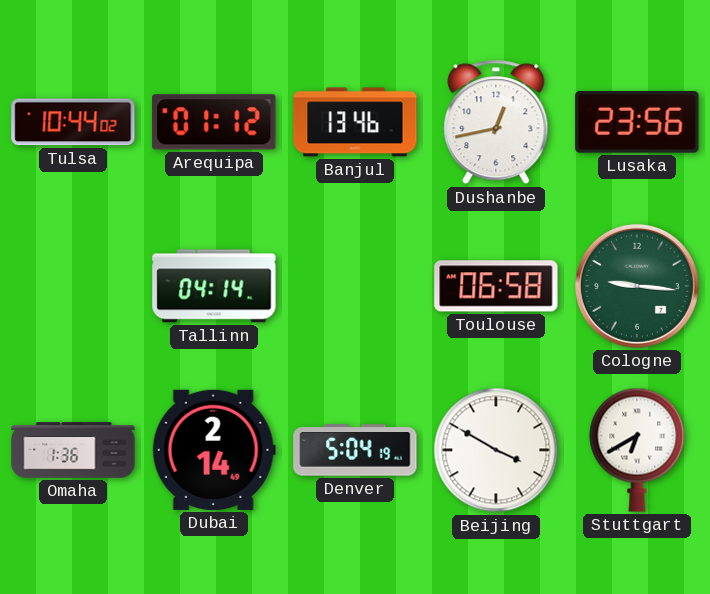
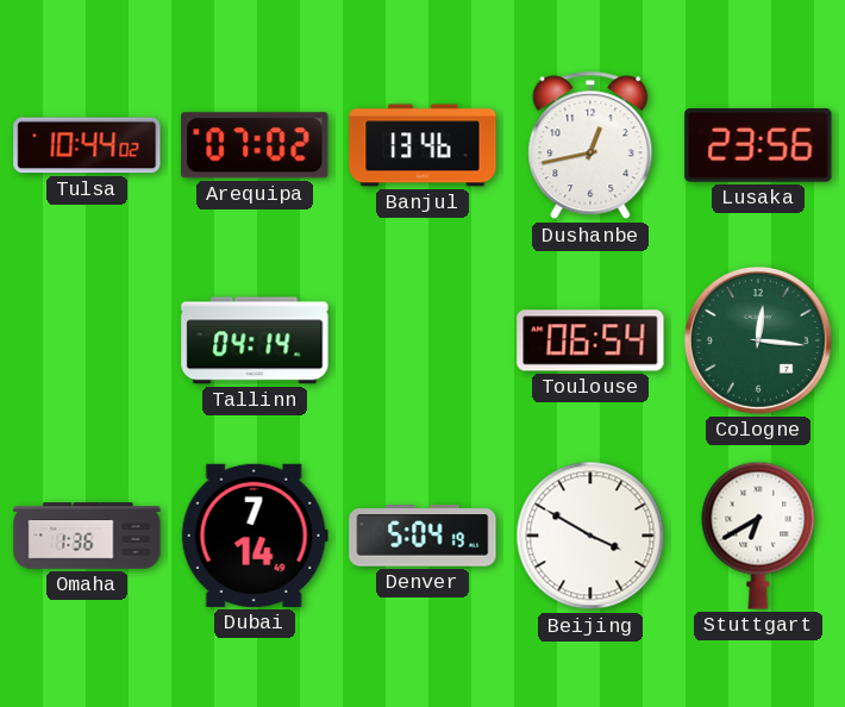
Arequipa: 01:12 -> 07:02
Toulouse: 06:58 -> 06:54
Cologne: 9:16 -> 12:16
Dubai: 2:14 -> 7:14
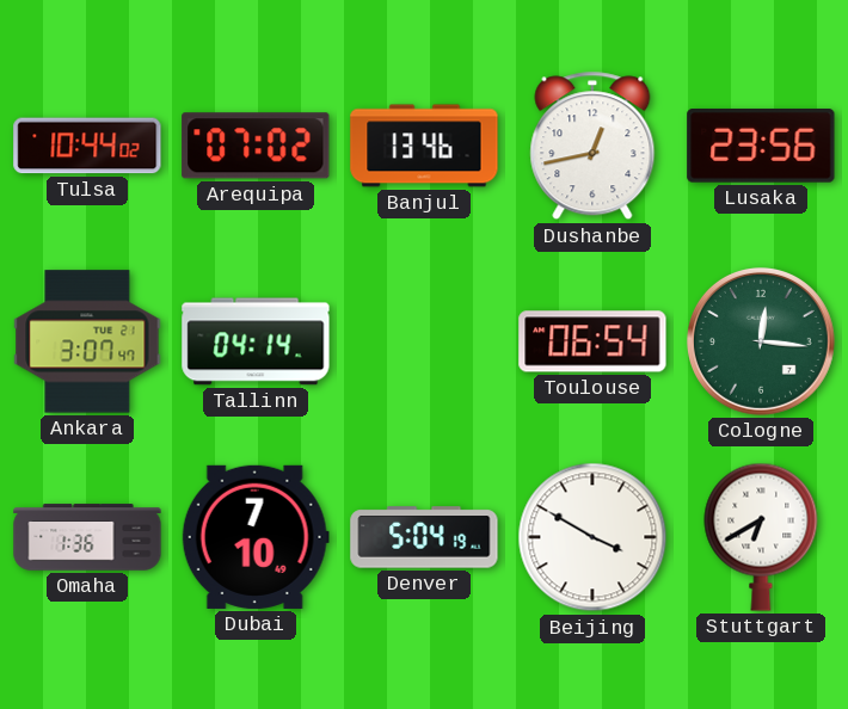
Ankara: none -> 3:07
Dubai: 7:14 -> 7:10
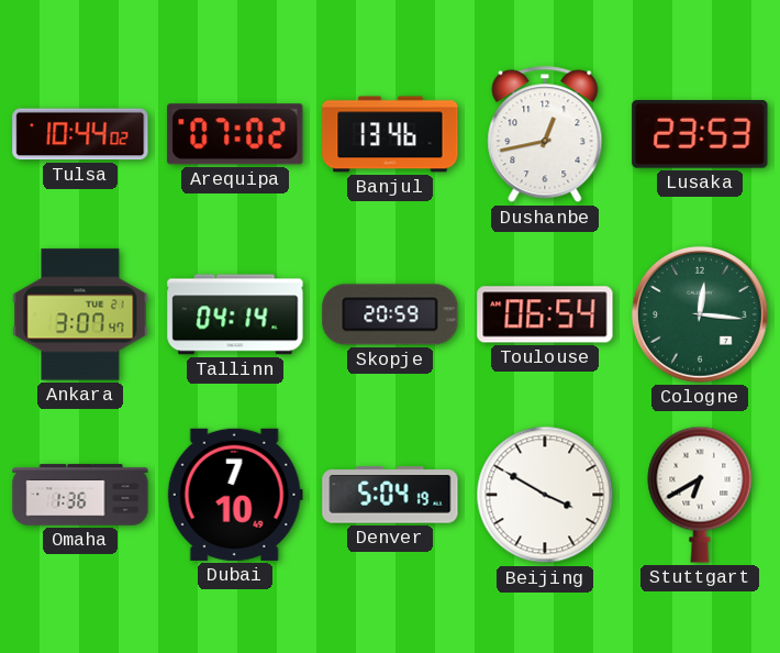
Lusaka: 23:56 -> 23:53
Skopje: none -> 20:59
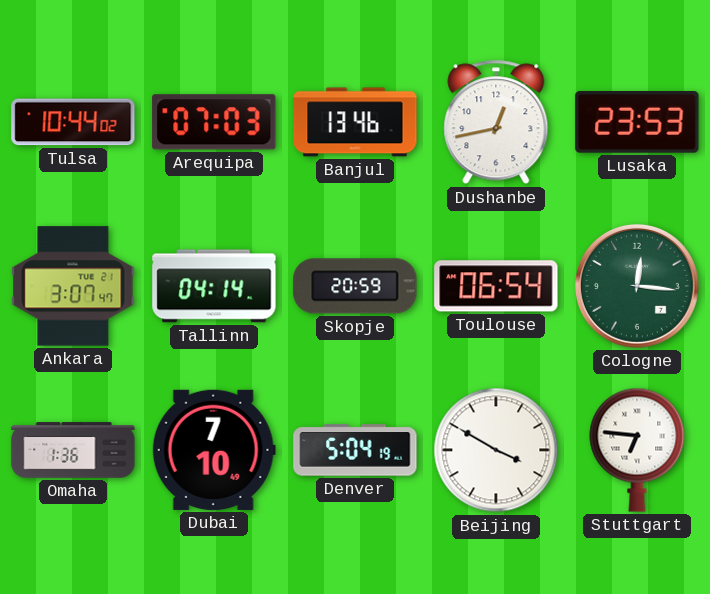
Arequipa: 07:02 -> 07:03
Stuttgart: 6:40 -> 6:46
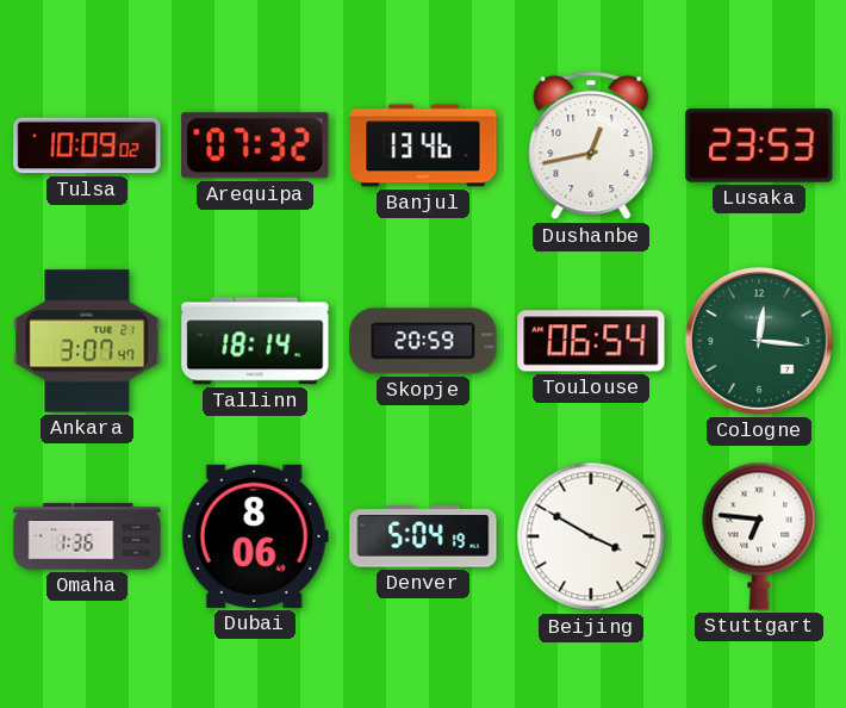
Tulsa: 10:44 -> 10:09
Arequipa: 07:03 -> 07:32
Tallinn: 04:14 -> 18:14
Dubai: 7:10 -> 8:06
